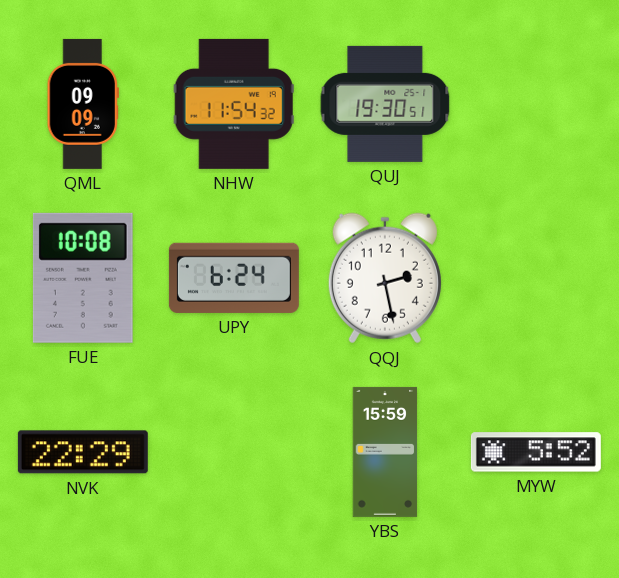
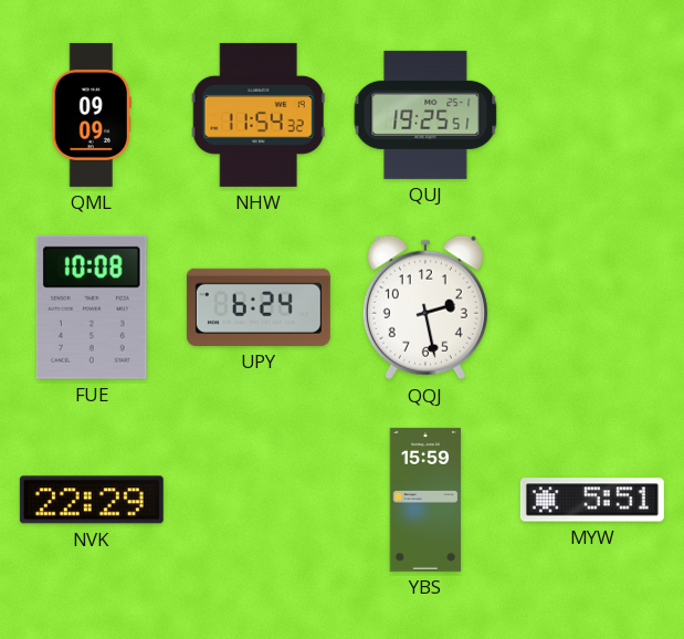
QUJ: 19:30 -> 19:25
MYW: 5:52 -> 5:51
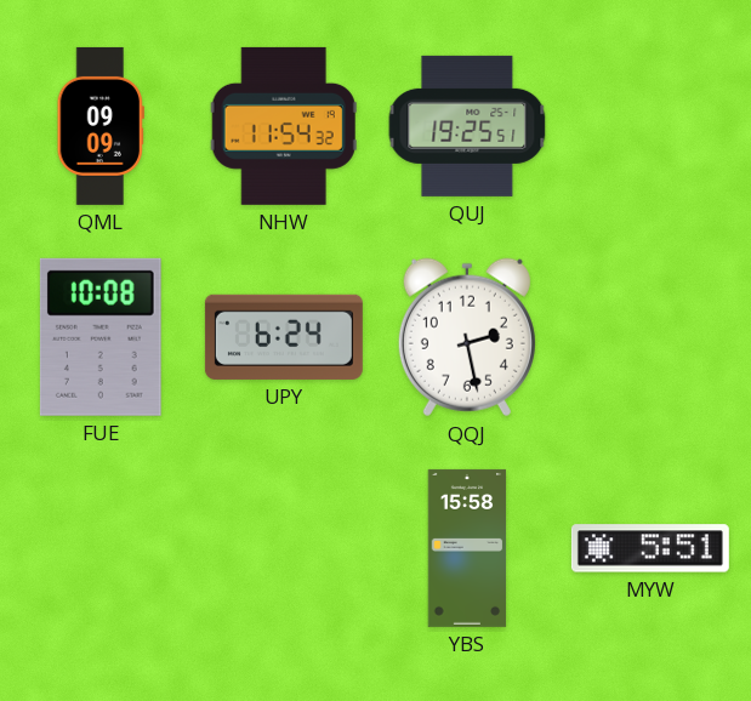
NVK: 22:29 -> none
YBS: 15:59 -> 15:58
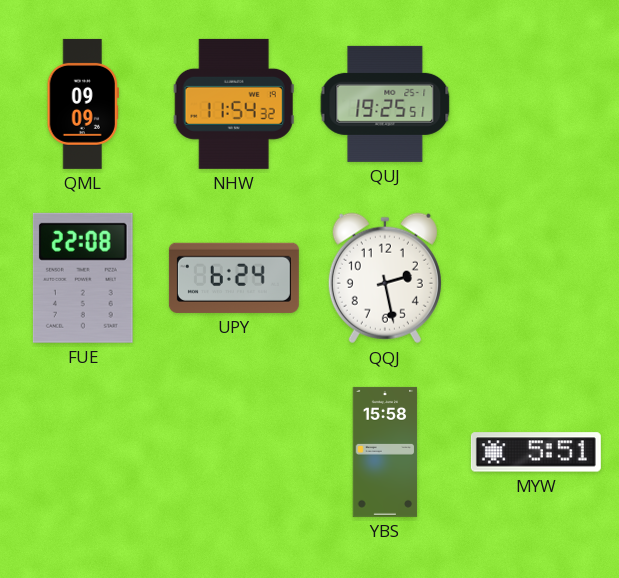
FUE: 10:08 -> 22:08
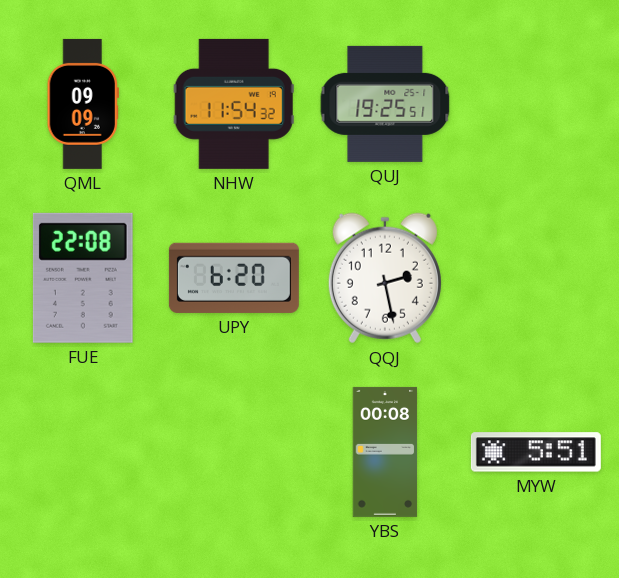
UPY: 6:24 -> 6:20
YBS: 15:58 -> 00:08
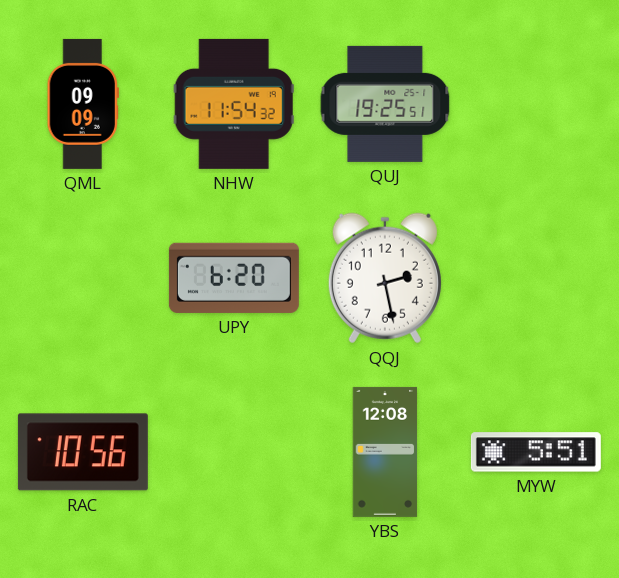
FUE: 22:08 -> none
RAC: none -> 10:56
YBS: 00:08 -> 12:08
